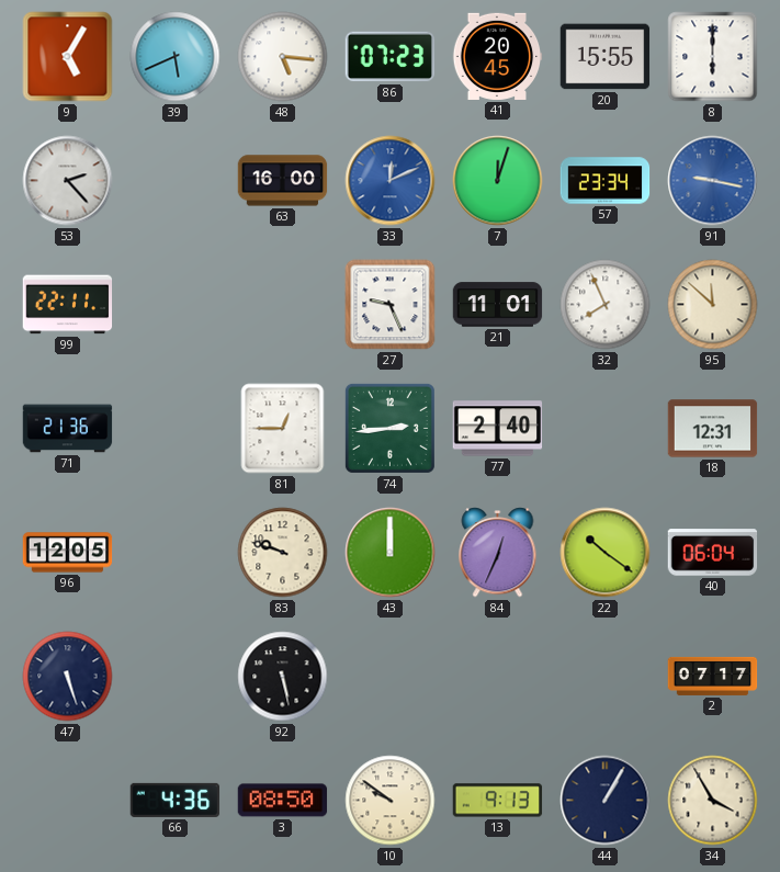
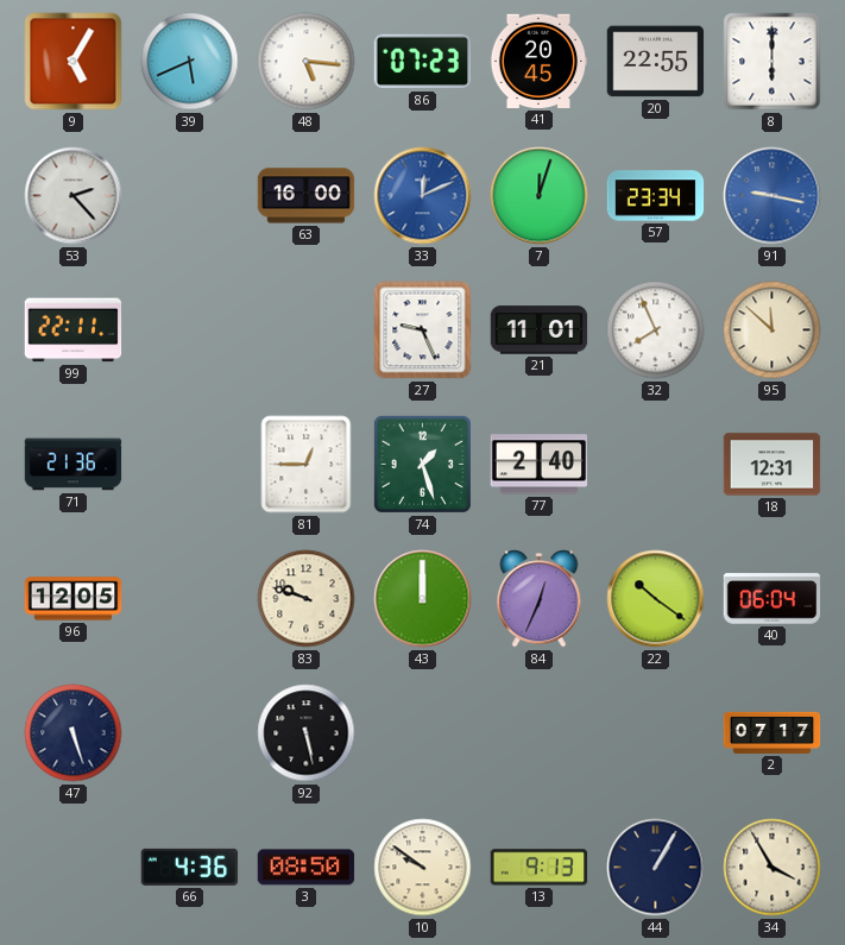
20: 15:55 -> 22:55
74: 2:44 -> 1:27
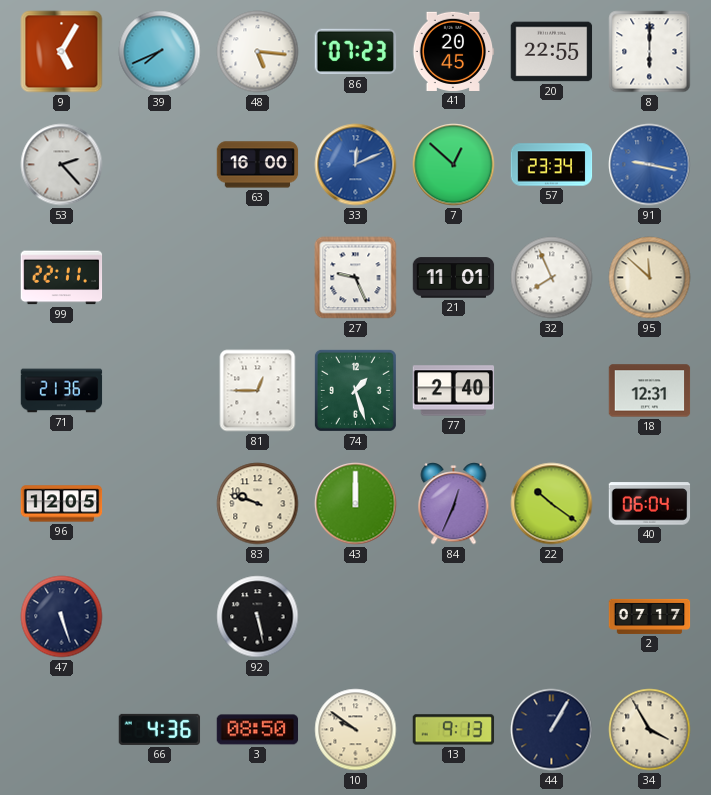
39: 5:41 -> 7:41
7: 12:03 -> 12:52
